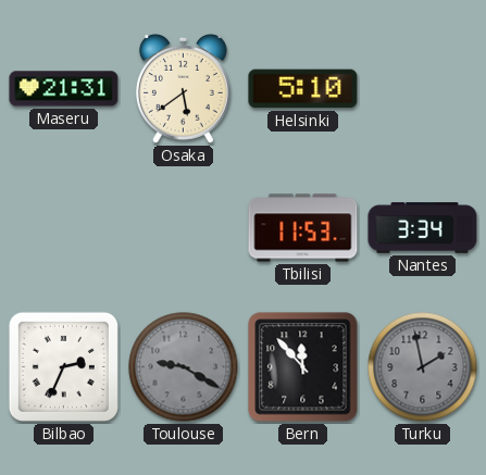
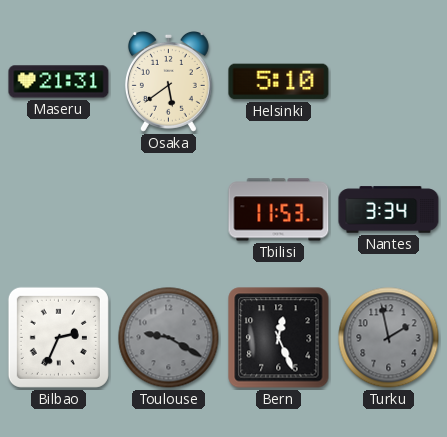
Bern: 11:53 -> 12:26
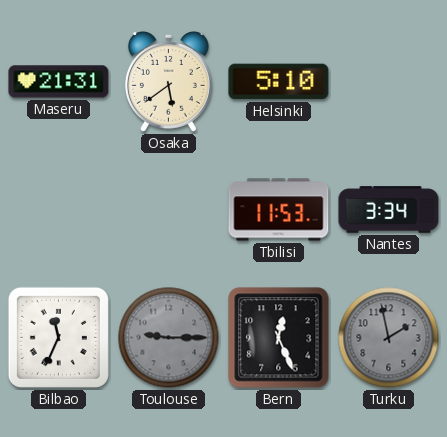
Bilbao: 2:34 -> 11:34
Toulouse: 9:20 -> 9:15
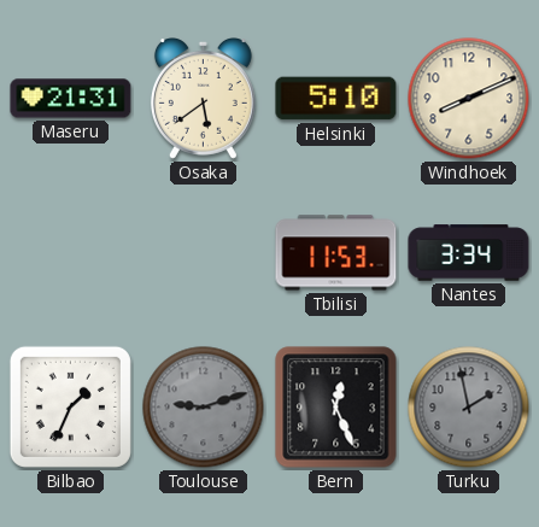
Windhoek: none -> 8:11
Bilbao: 11:34 -> 1:34
Toulouse: 9:15 -> 9:12
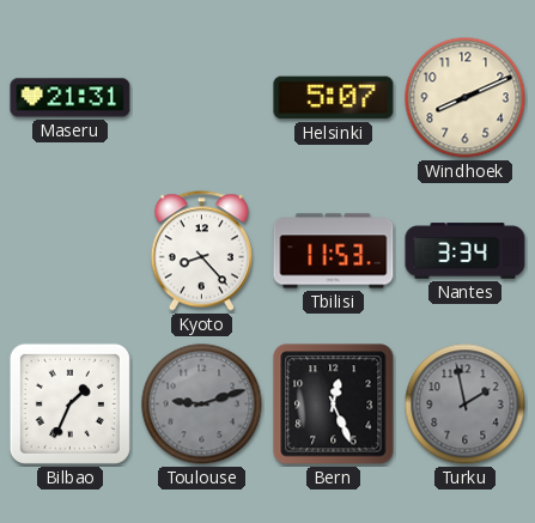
Osaka: 5:39 -> none
Helsinki: 5:10 -> 5:07
Kyoto: none -> 8:23
